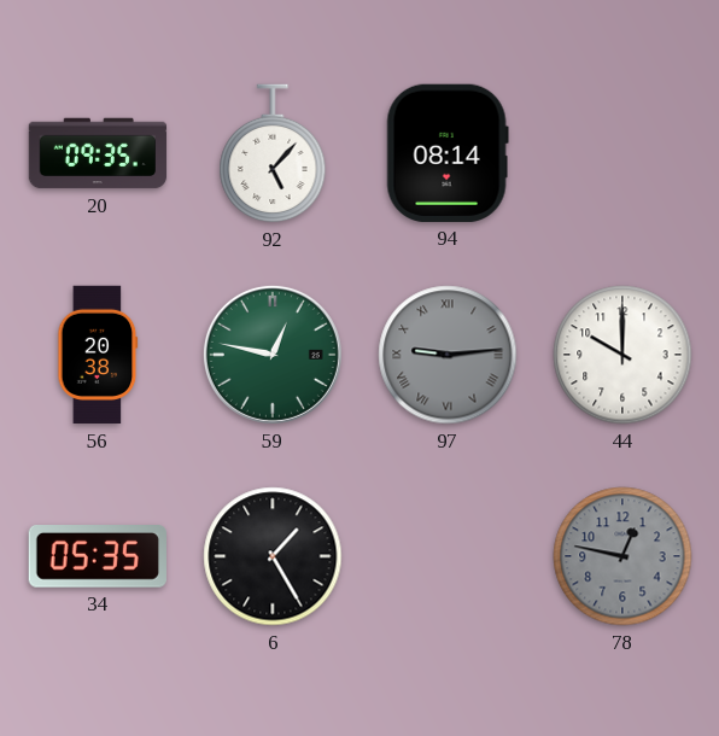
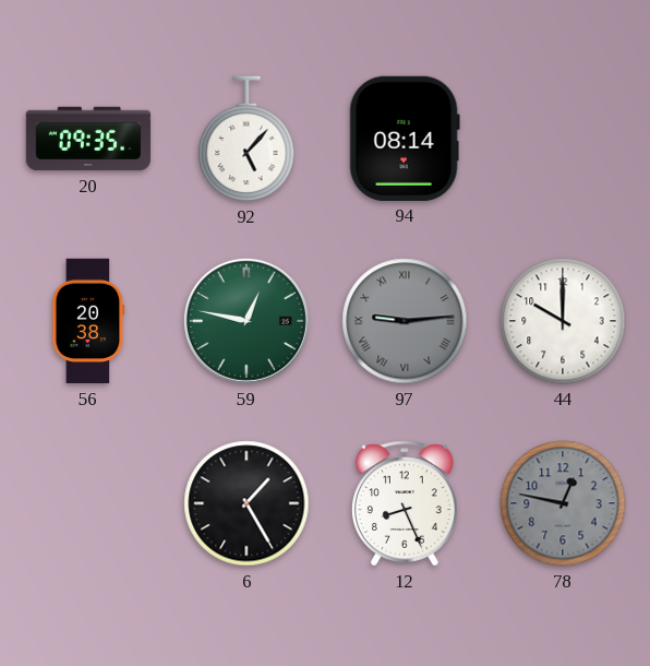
34: 05:35 -> none
12: none -> 8:26
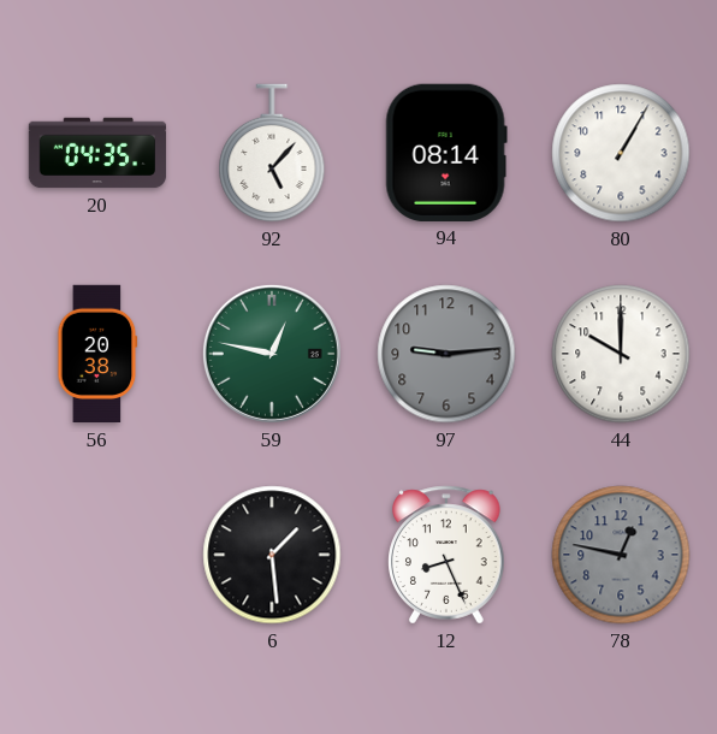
20: 09:35 -> 04:35
80: none -> 1:05
97 numerals: Roman -> Arabic
6: 1:25 -> 1:29
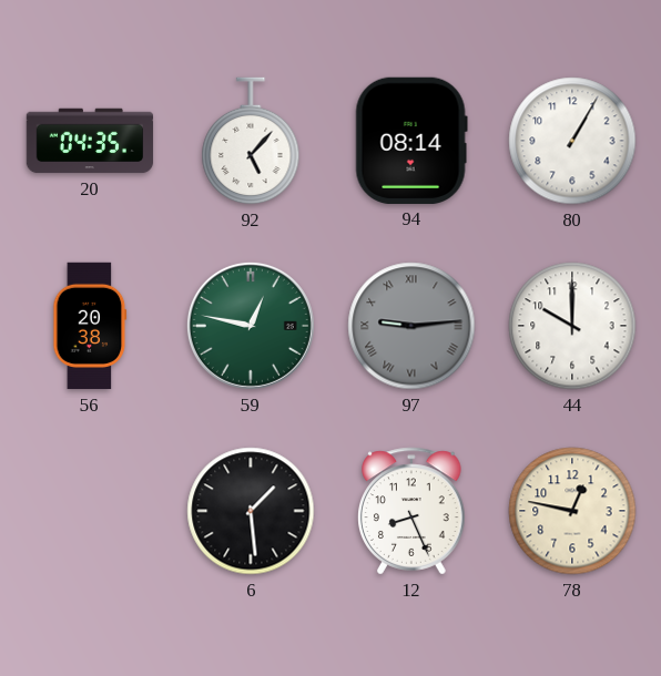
97 numerals: Arabic -> Roman
78 dial: grey -> cream
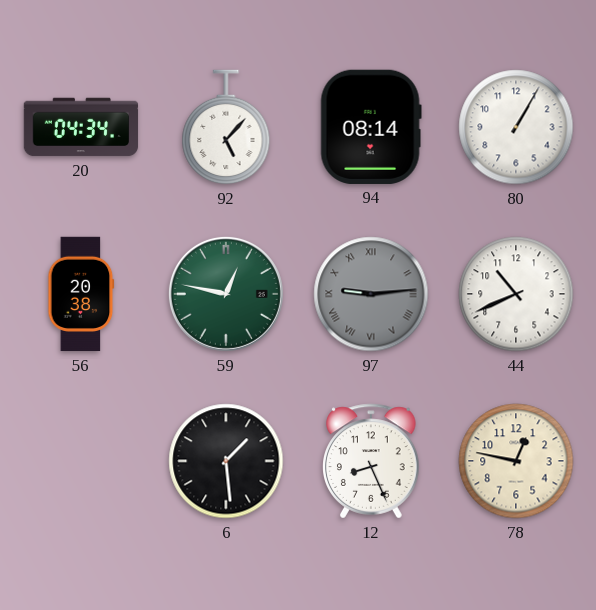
20: 04:35 -> 04:34
44: 10:00 -> 10:41
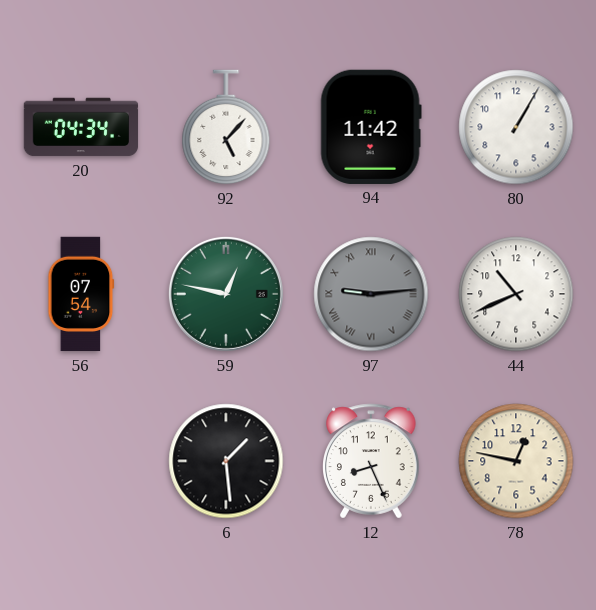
94: 08:14 -> 11:42
56: 20:38 -> 07:54
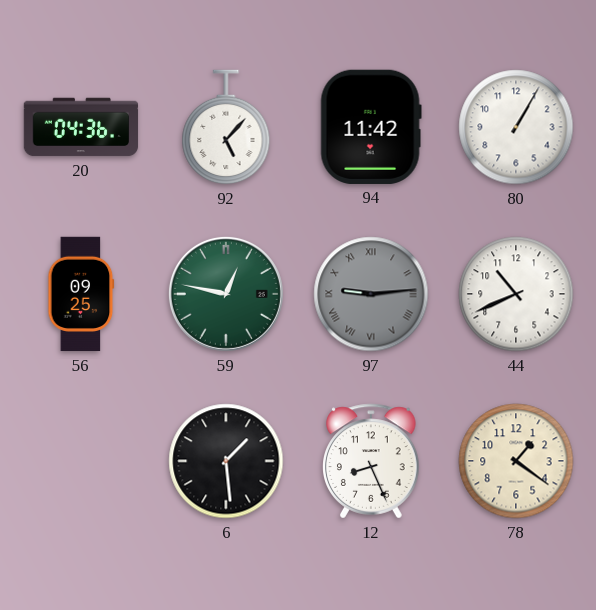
20: 04:34 -> 04:36
56: 07:54 -> 09:25
78: 12:47 -> 1:21
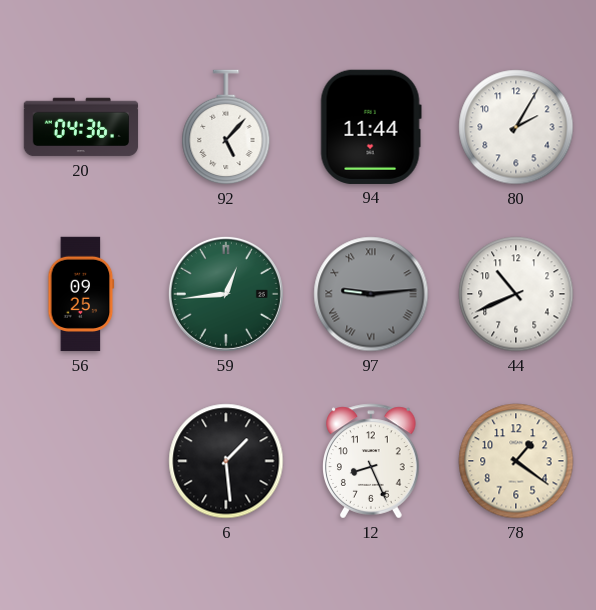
94: 11:42 -> 11:44
80: 1:05 -> 2:05
59: 12:47 -> 12:44
